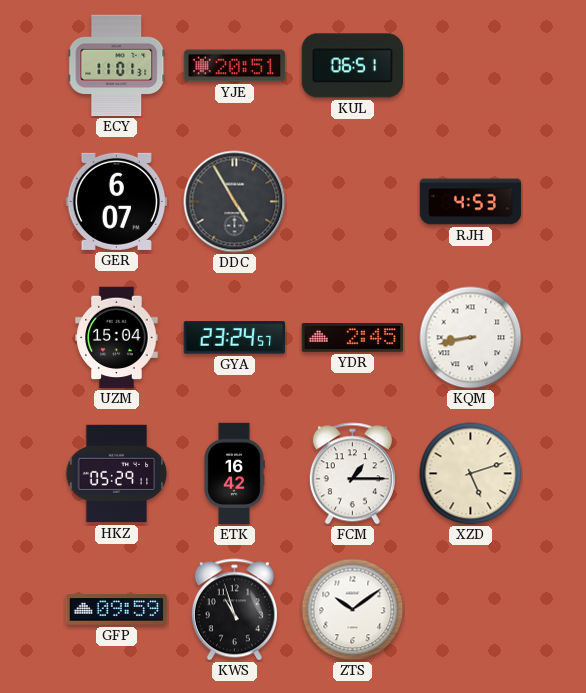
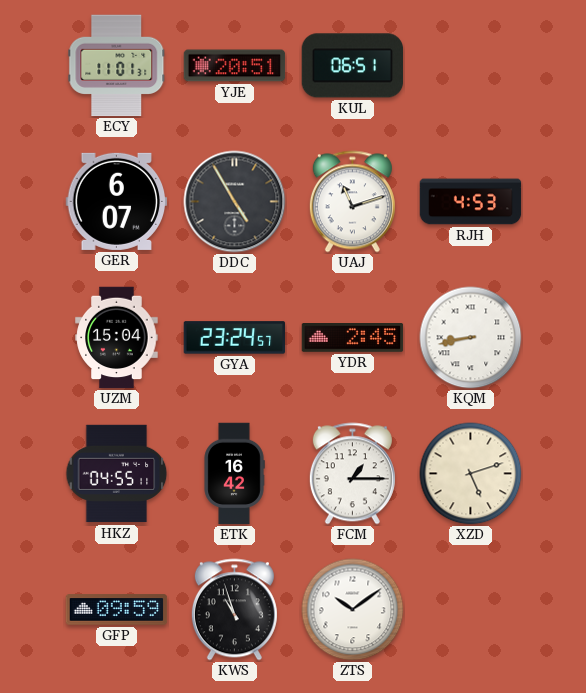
UAJ: none -> 11:12
HKZ: 05:29 -> 04:55
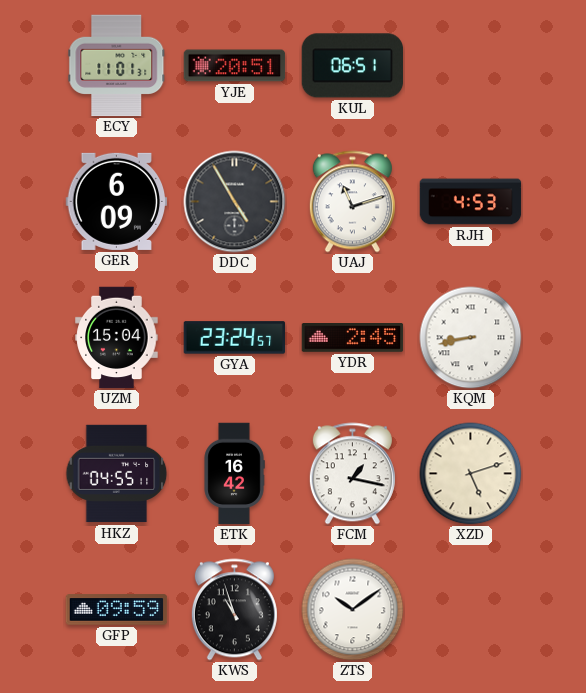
GER: 6:07 -> 6:09
FCM: 1:15 -> 1:17
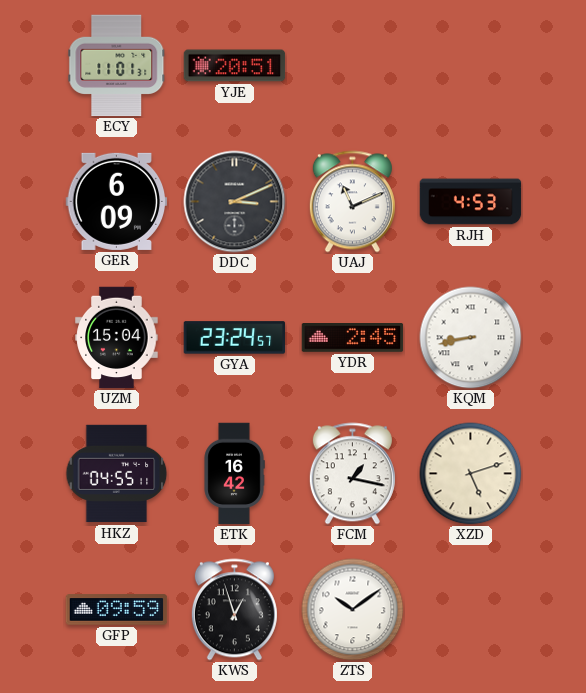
KUL: 06:51 -> none
DDC: 4:55 -> 3:11
UAJ: 11:12 -> 11:11
KWS: 10:57 -> 12:57
